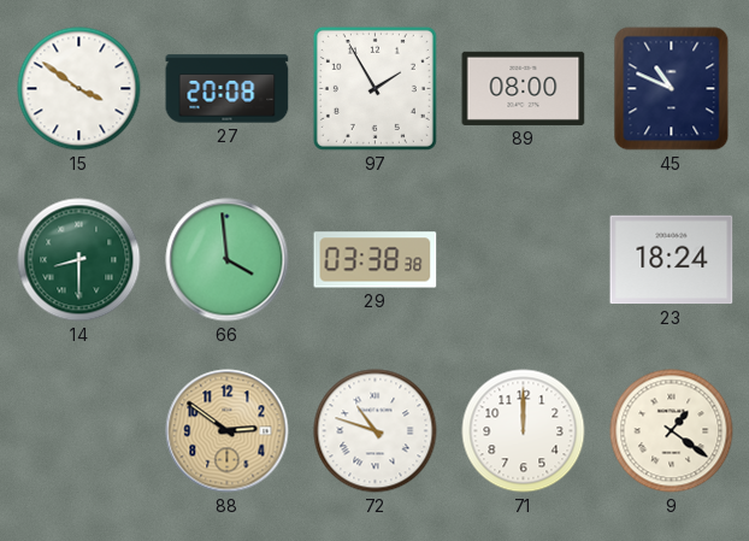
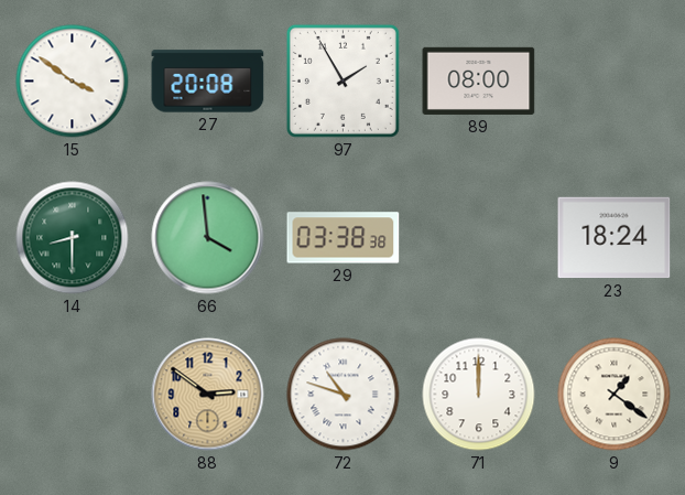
45: 10:49 -> none
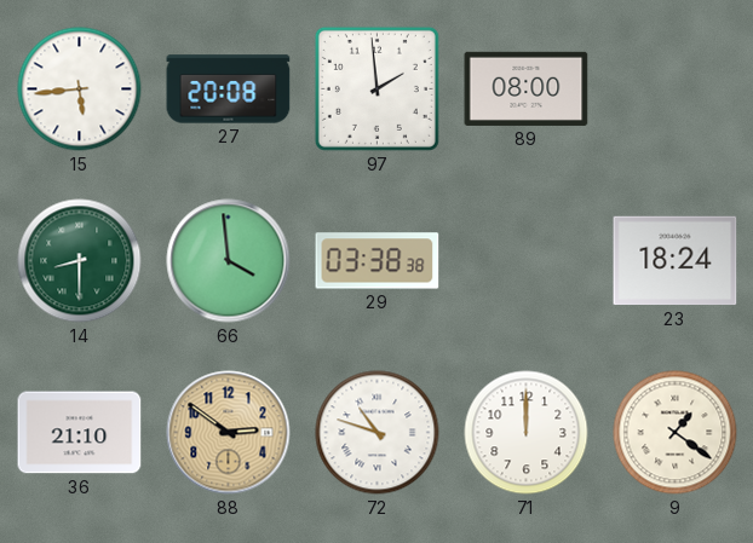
15: 3:51 -> 5:44
97: 1:55 -> 1:59
36: none -> 21:10
